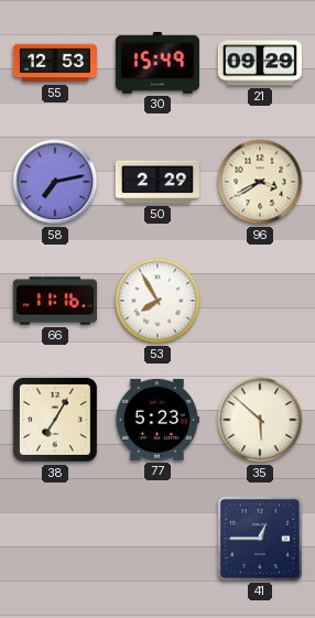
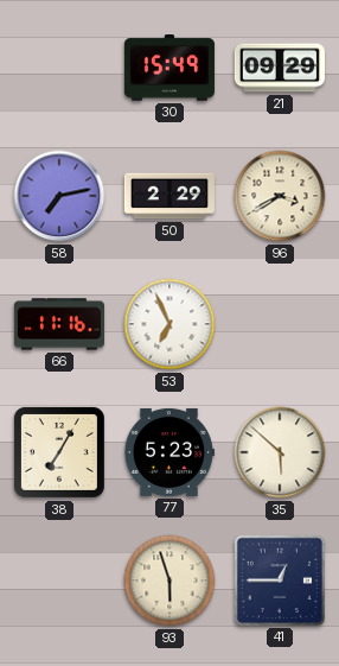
55: 12:53 -> none
53: 7:55 -> 6:56
93: none -> 5:57
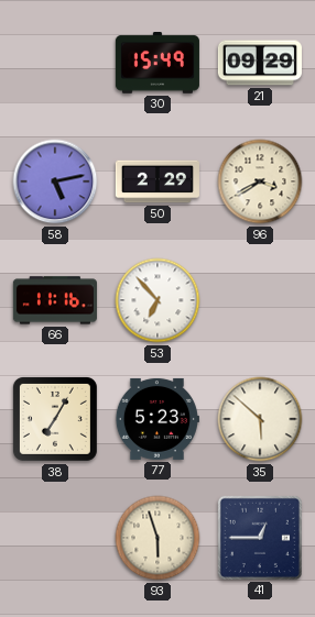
58: 7:13 -> 5:13
53: 6:56 -> 6:53
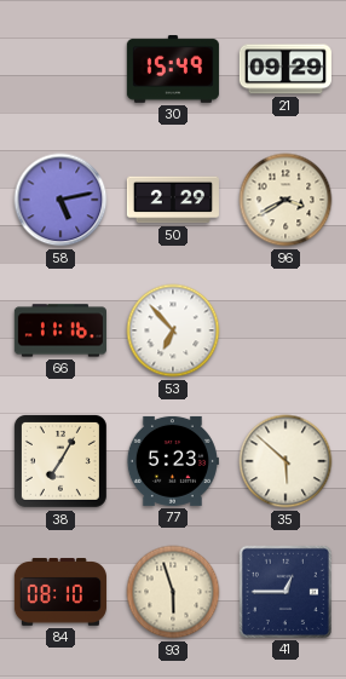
84: none -> 08:10
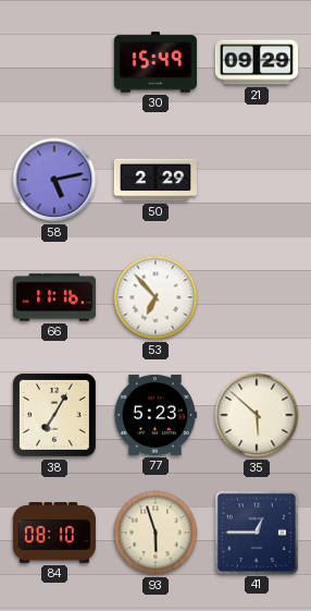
96: 3:40 -> none
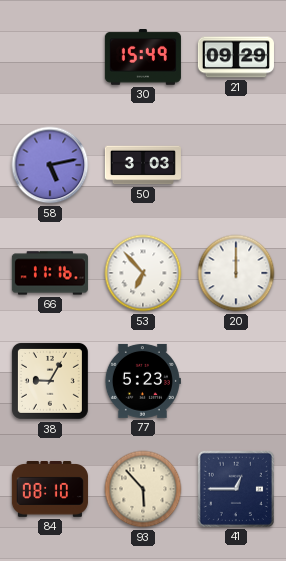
50: 2:29 -> 3:03
20: none -> 12:00
38: 7:05 -> 9:05
35: 5:52 -> none
93: 5:57 -> 5:53
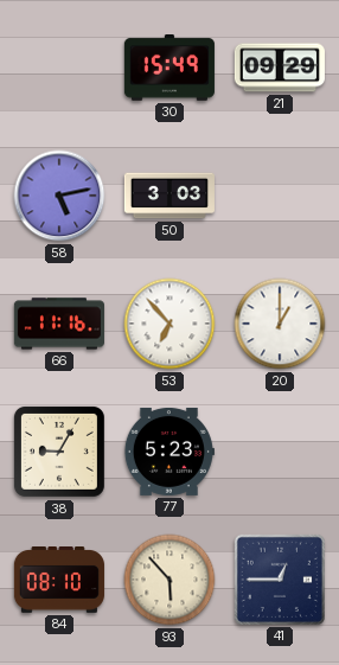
20: 12:00 -> 1:00
